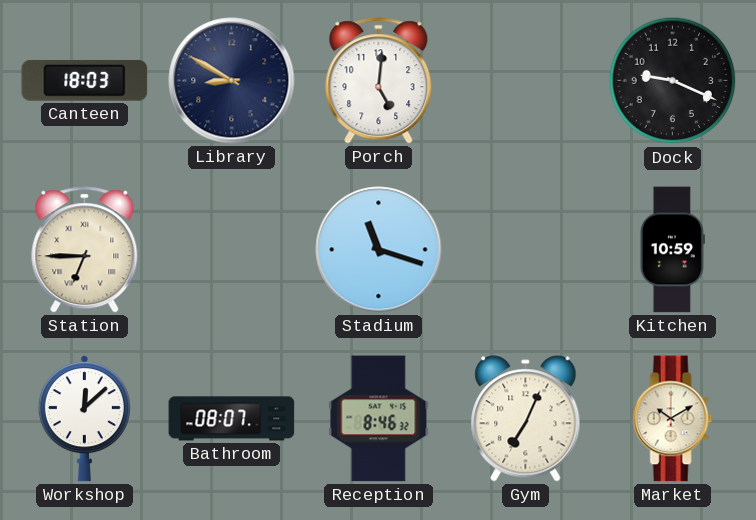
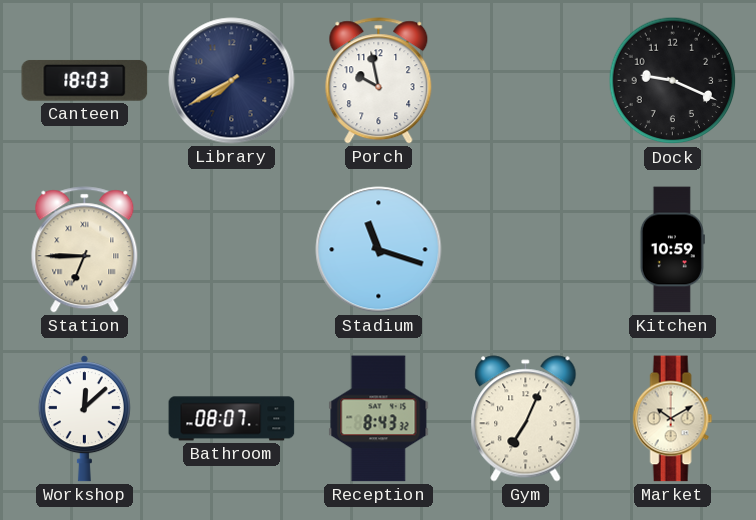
Library: 8:50 -> 7:40
Porch: 5:01 -> 9:58
Reception: 8:46 -> 8:43
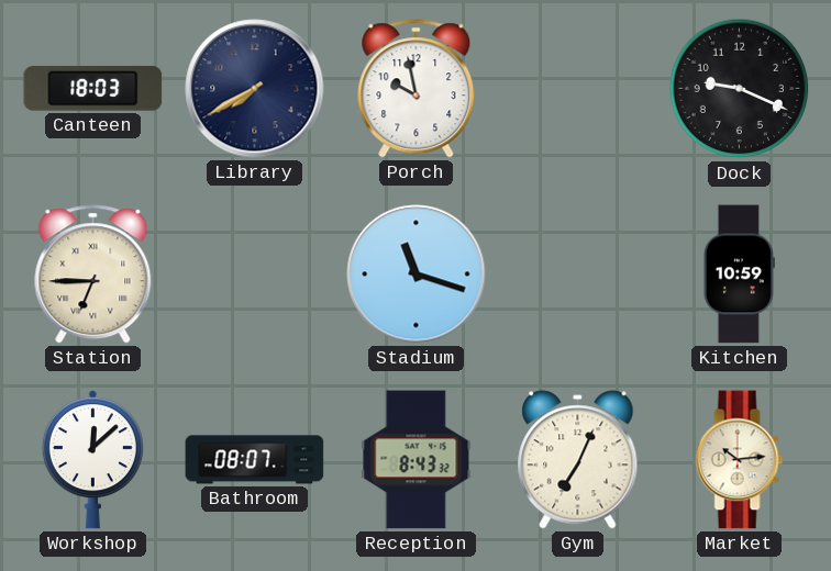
Market: 10:10 -> 10:14
